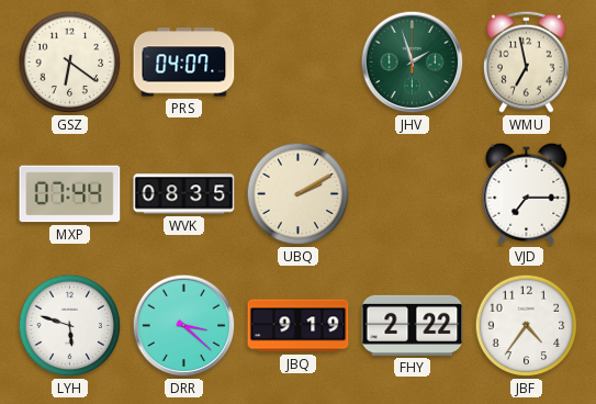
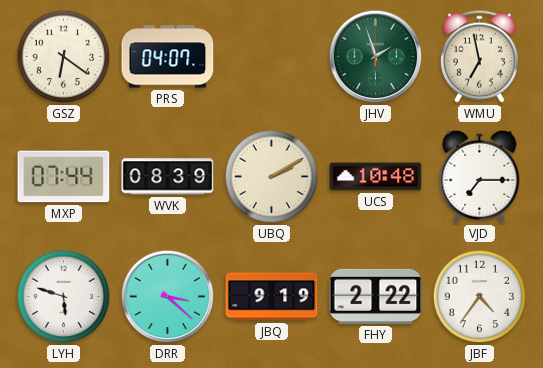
WVK: 08:35 -> 08:39
UCS: none -> 10:48
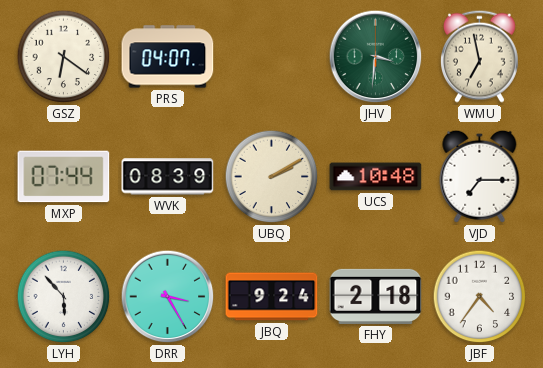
JHV: 1:57 -> 3:31
LYH: 5:48 -> 5:53
DRR: 3:22 -> 3:25
JBQ: 9:19 -> 9:24
FHY: 2:22 -> 2:18
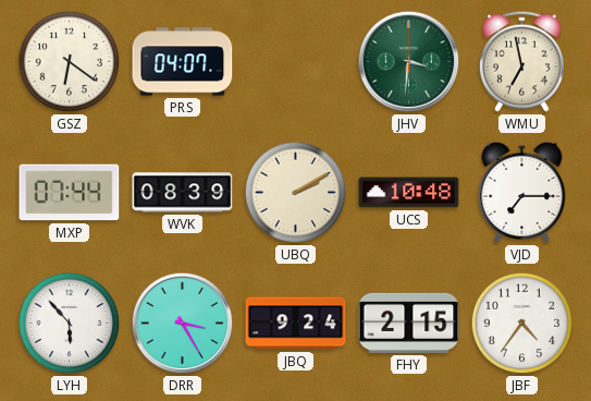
FHY: 2:18 -> 2:15
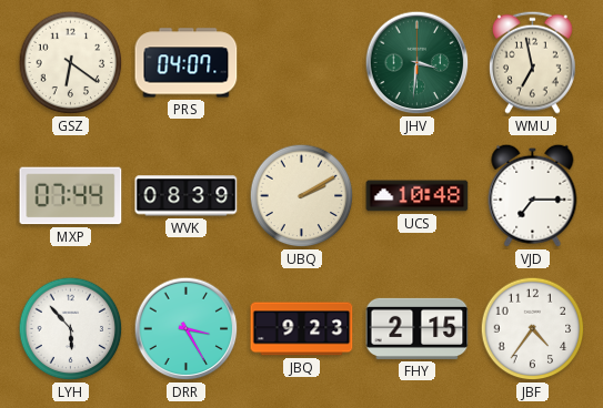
JBQ: 9:24 -> 9:23
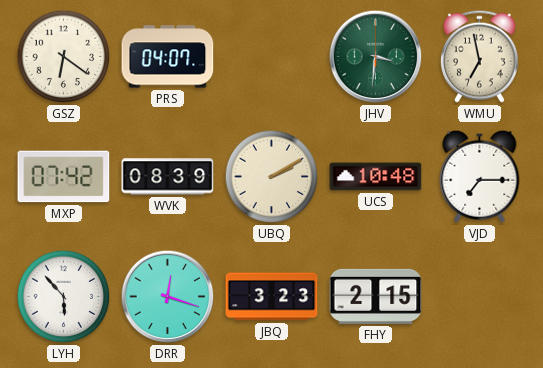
MXP: 07:44 -> 07:42
DRR: 3:25 -> 12:18
JBQ: 9:23 -> 3:23
JBF: 4:36 -> none
